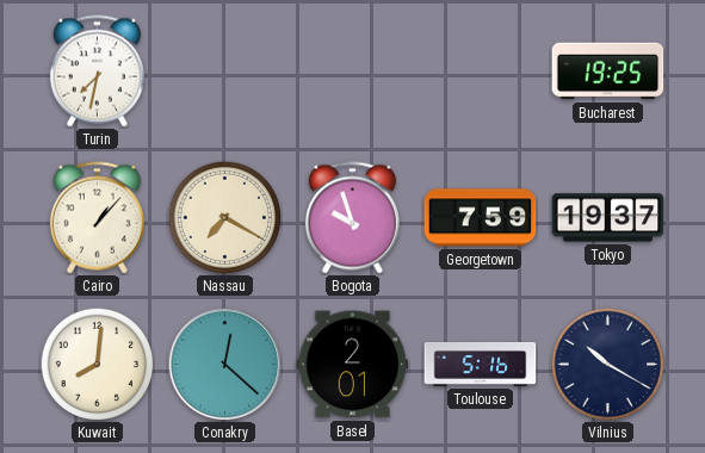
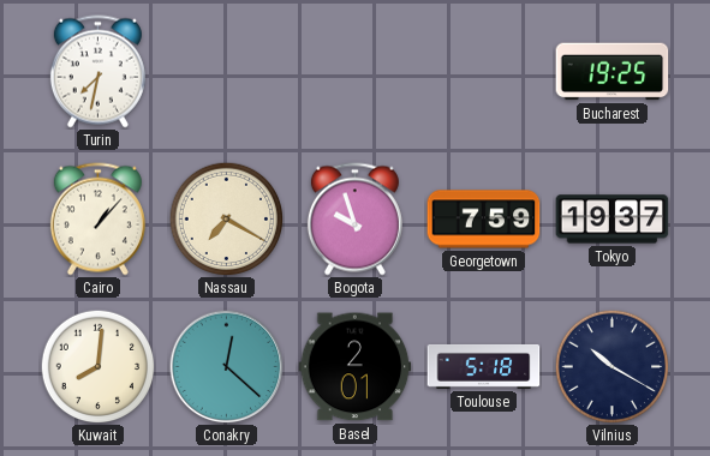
Toulouse: 5:16 -> 5:18
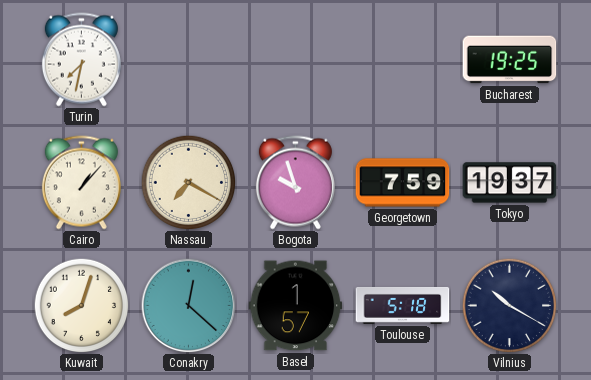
Kuwait: 8:01 -> 8:03
Basel: 2:01 -> 1:57
